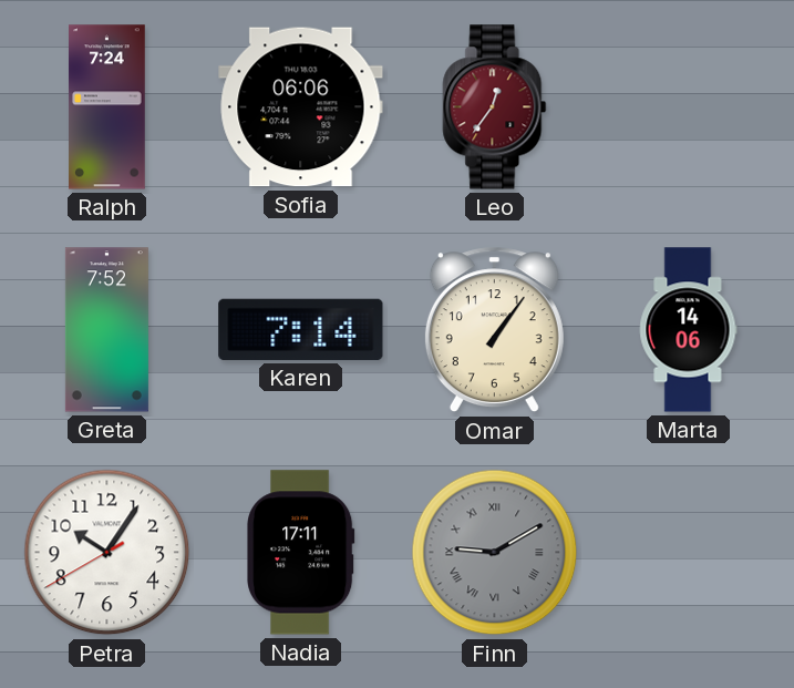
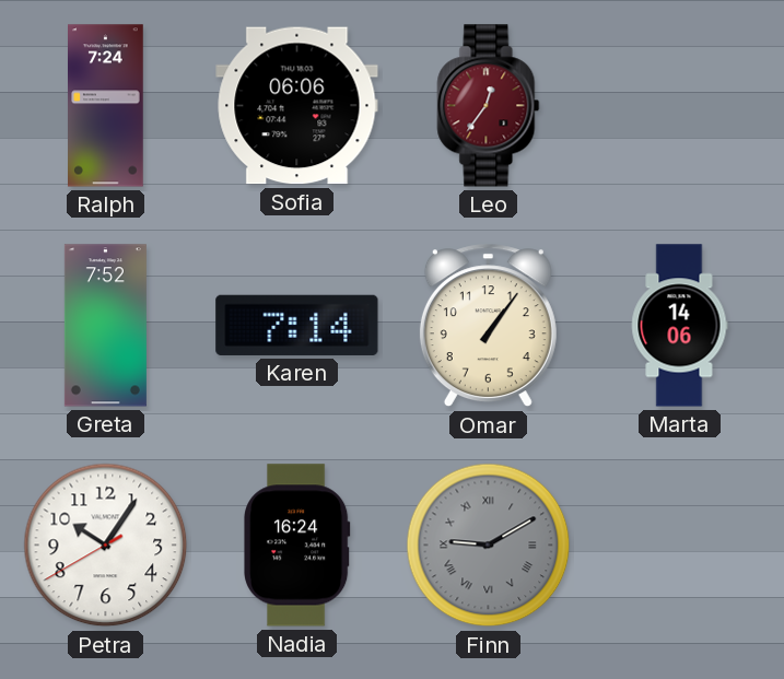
Nadia: 17:11 -> 16:24
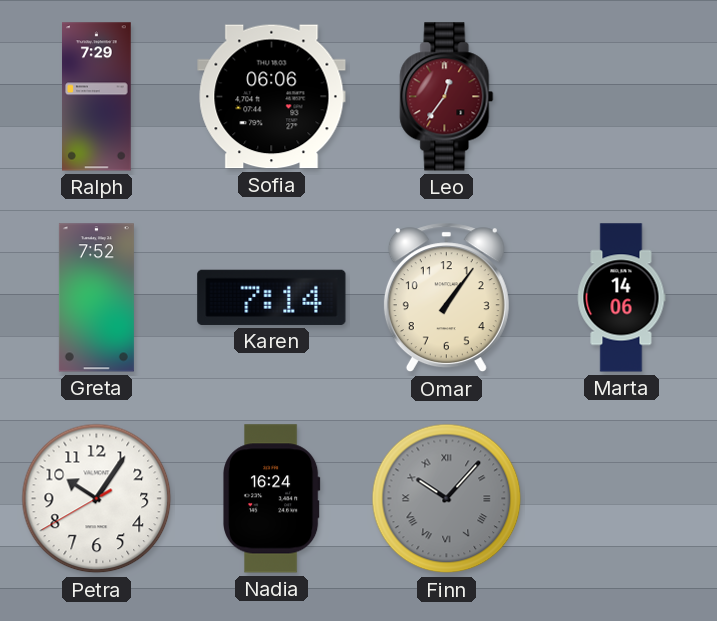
Ralph: 7:24 -> 7:29
Finn: 9:10 -> 10:07
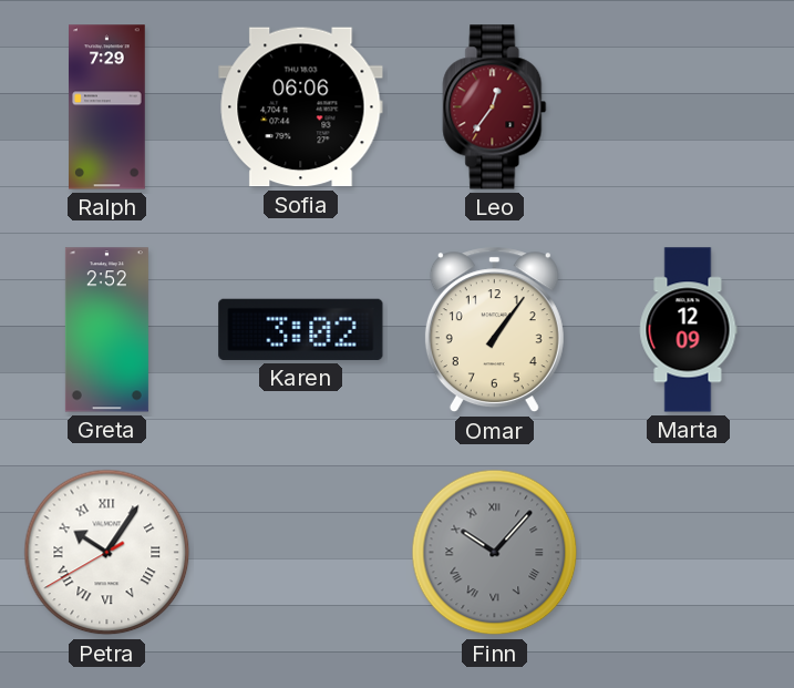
Greta: 7:52 -> 2:52
Karen: 7:14 -> 3:02
Marta: 14:06 -> 12:09
Petra numerals: Arabic -> Roman
Nadia: 16:24 -> none
